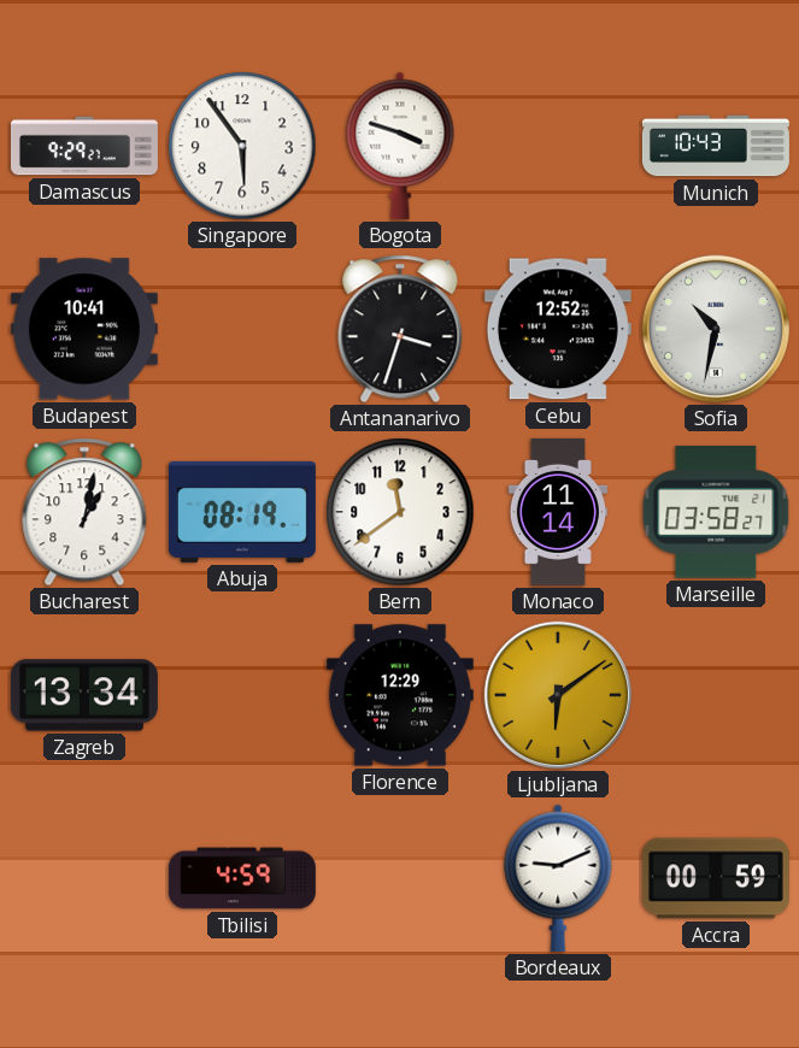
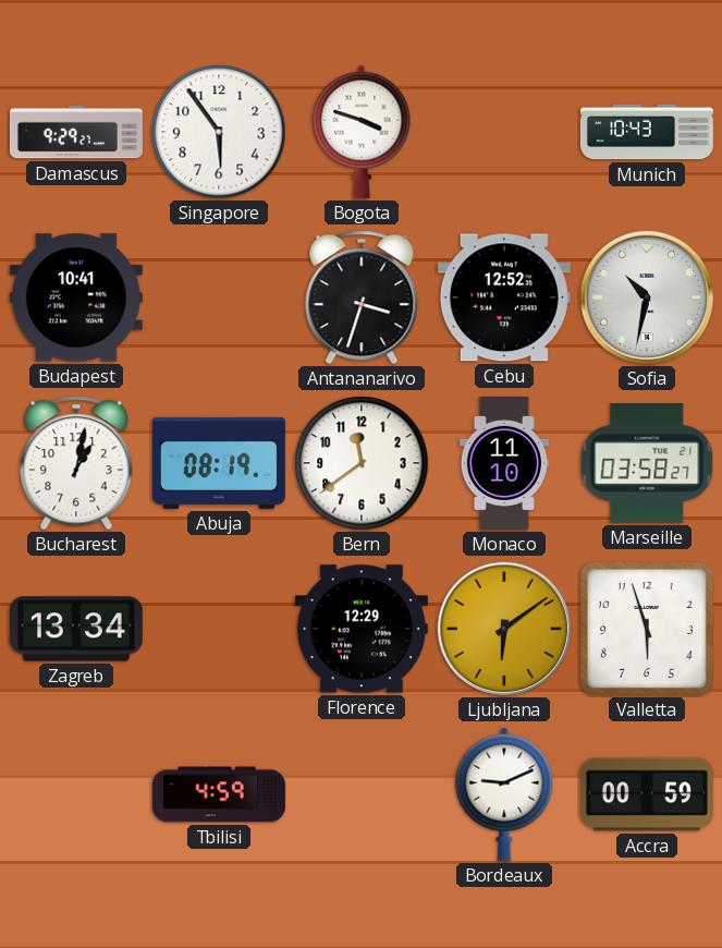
Monaco: 11:14 -> 11:10
Valletta: none -> 5:57
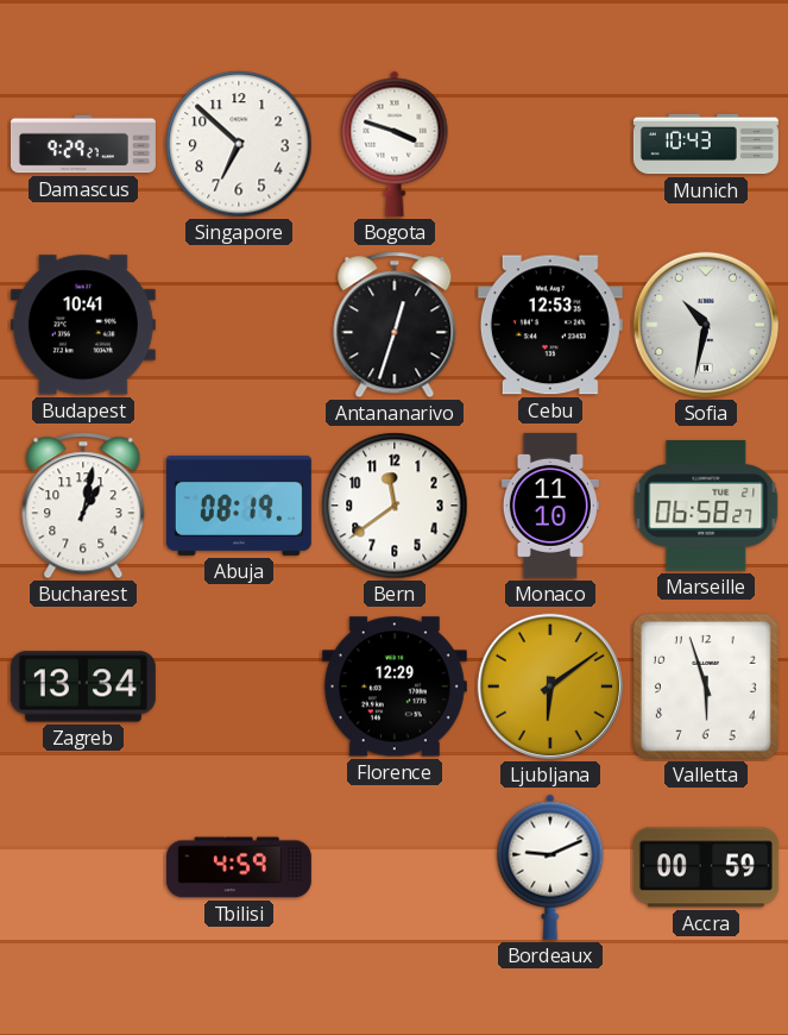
Singapore: 5:54 -> 6:52
Antananarivo: 3:33 -> 12:33
Cebu: 12:52 -> 12:53
Marseille: 03:58 -> 06:58
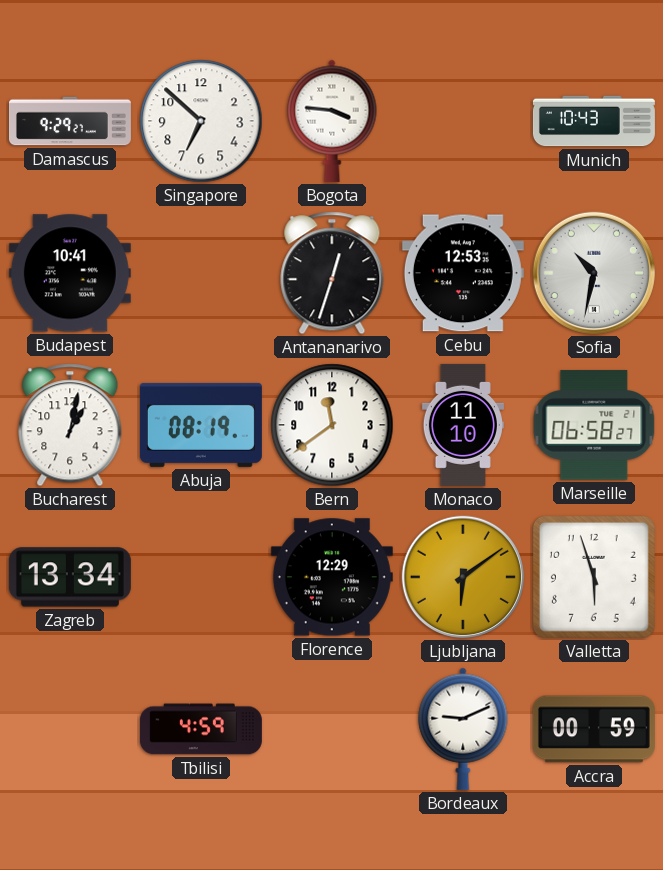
Bogota: 3:48 -> 3:46
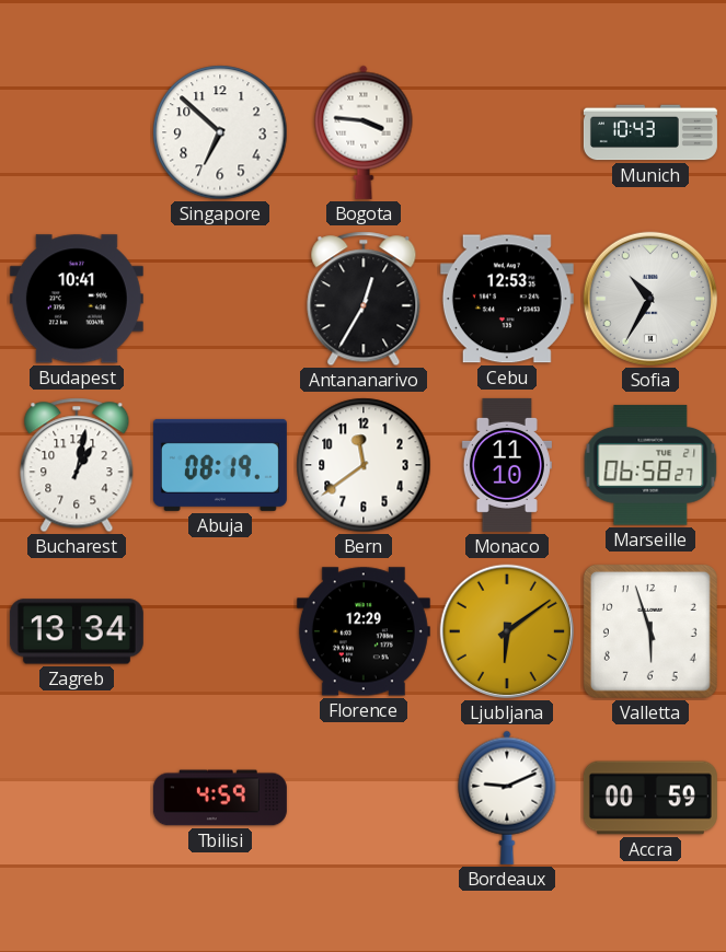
Damascus: 9:29 -> none
Antananarivo: 12:33 -> 12:35
Sofia: 10:32 -> 10:35
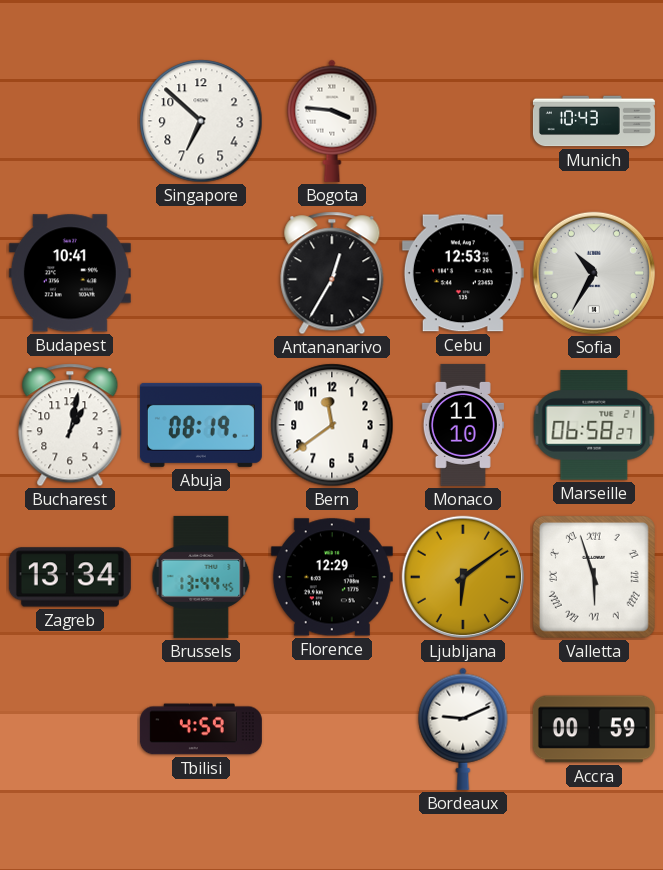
Brussels: none -> 13:44
Valletta numerals: Arabic -> Roman
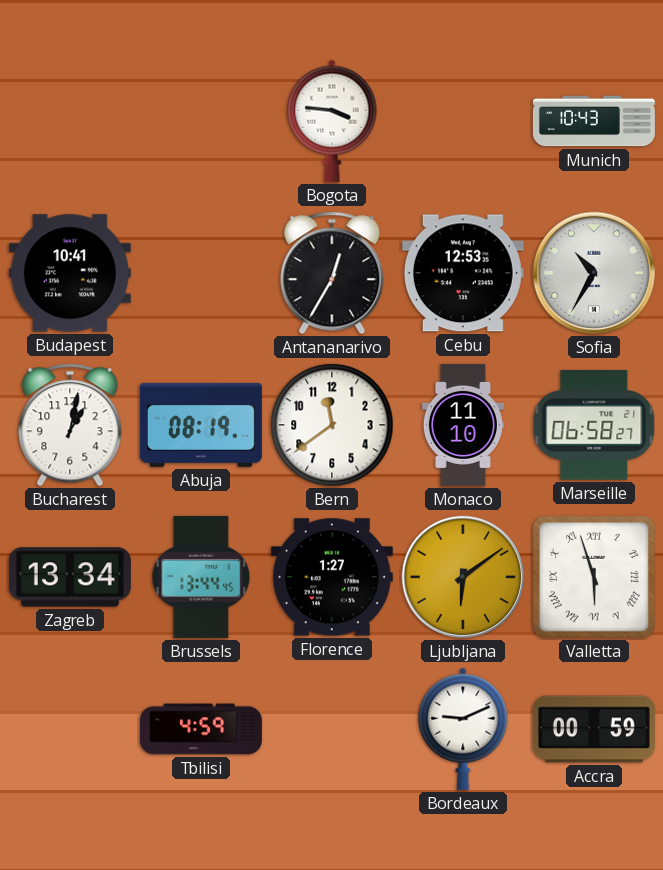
Singapore: 6:52 -> none
Florence: 12:29 -> 1:27
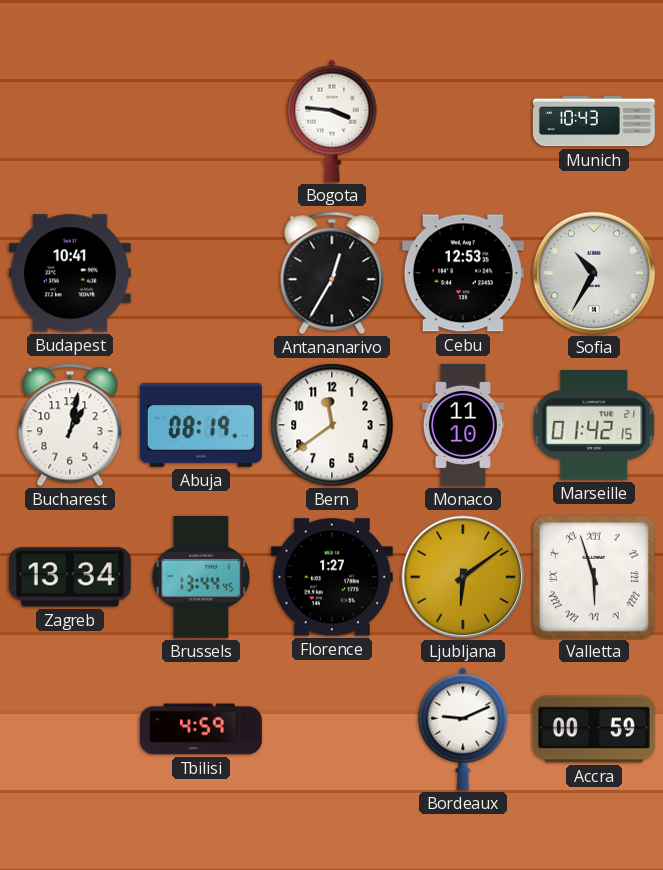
Marseille: 06:58 -> 01:42
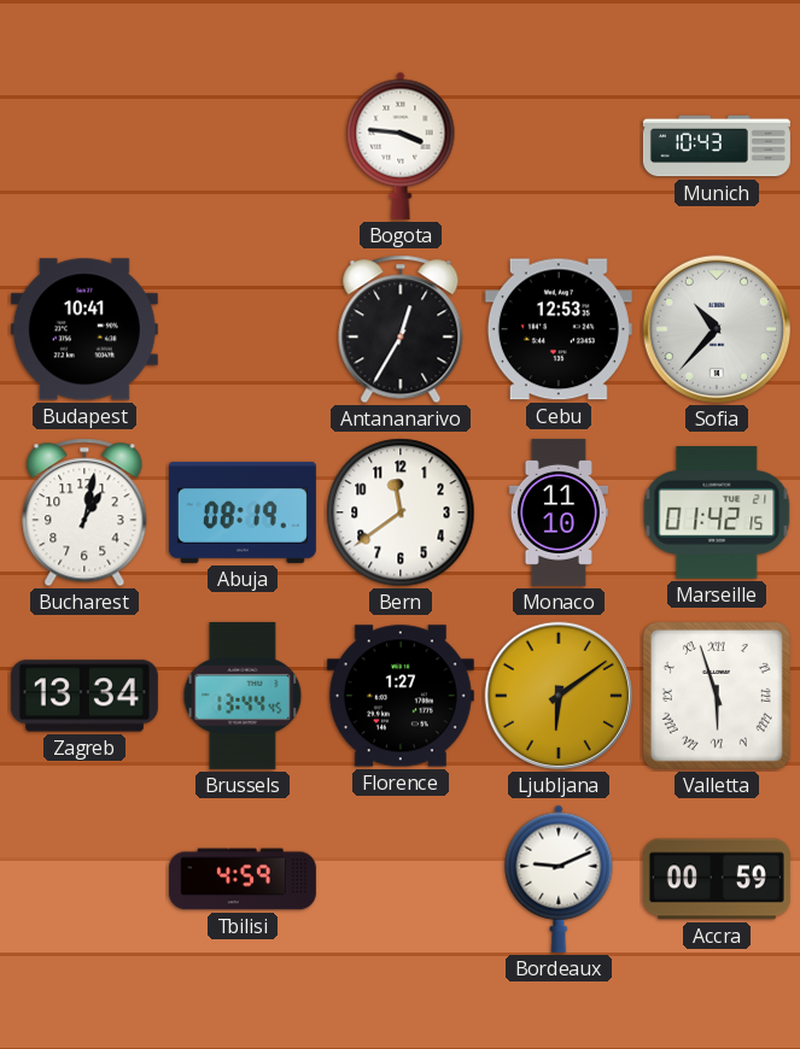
Sofia: 10:35 -> 10:37
